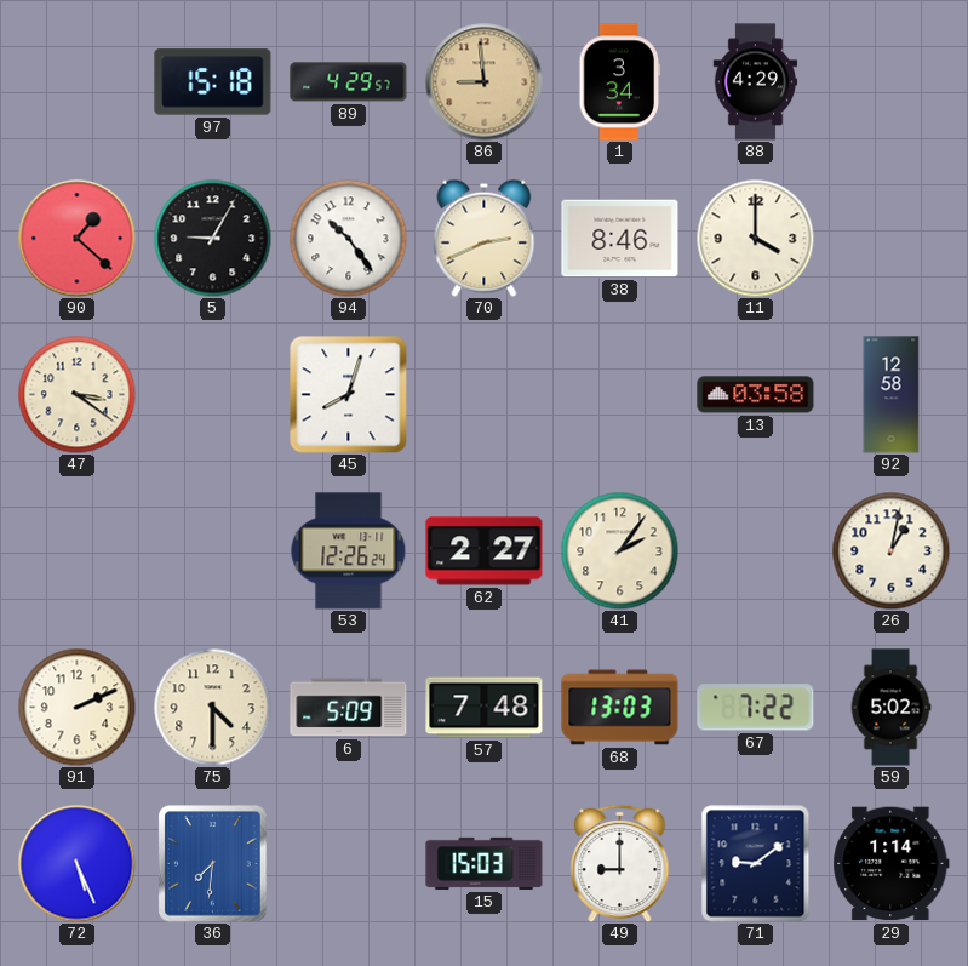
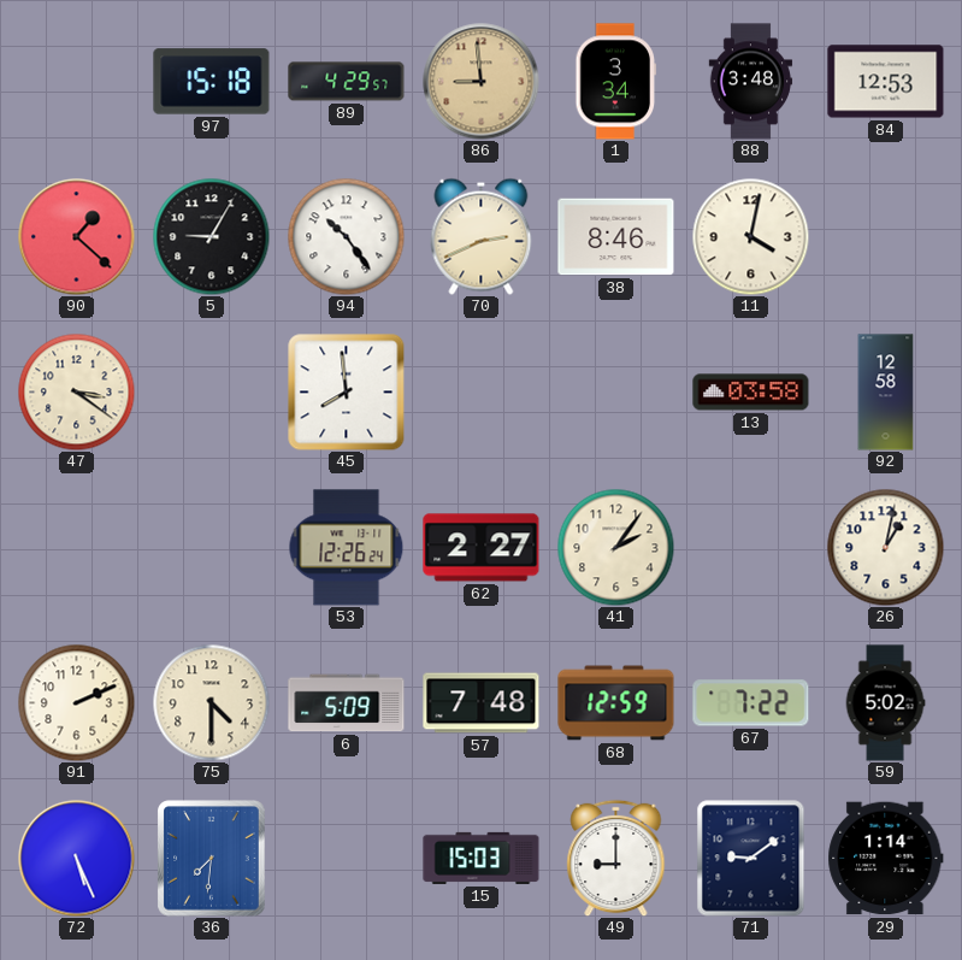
88: 4:29 -> 3:48
84: none -> 12:53
11: 4:00 -> 4:02
45: 8:03 -> 7:59
68: 13:03 -> 12:59
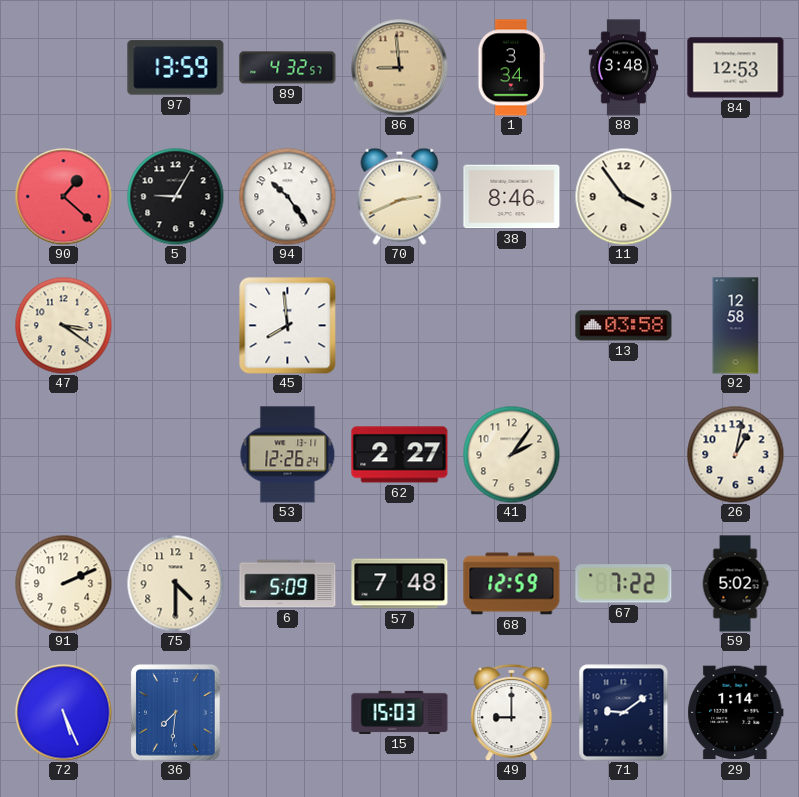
97: 15:18 -> 13:59
89: 4:29 -> 4:32
11: 4:02 -> 3:54
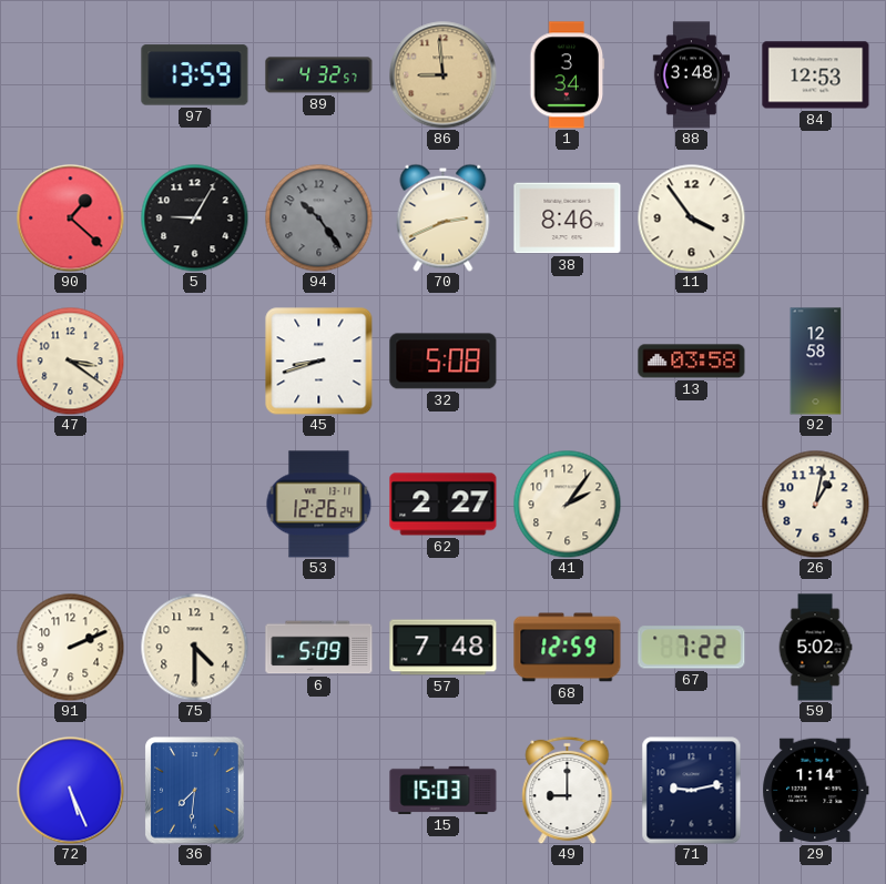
94 dial: white -> grey
45: 7:59 -> 8:42
32: none -> 5:08
71: 9:09 -> 9:13
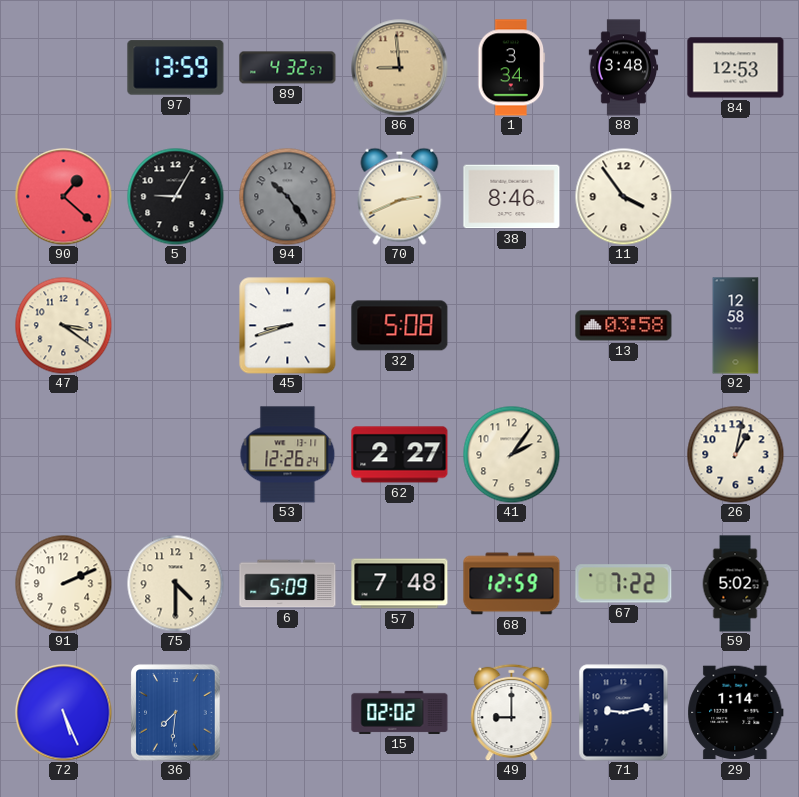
15: 15:03 -> 02:02
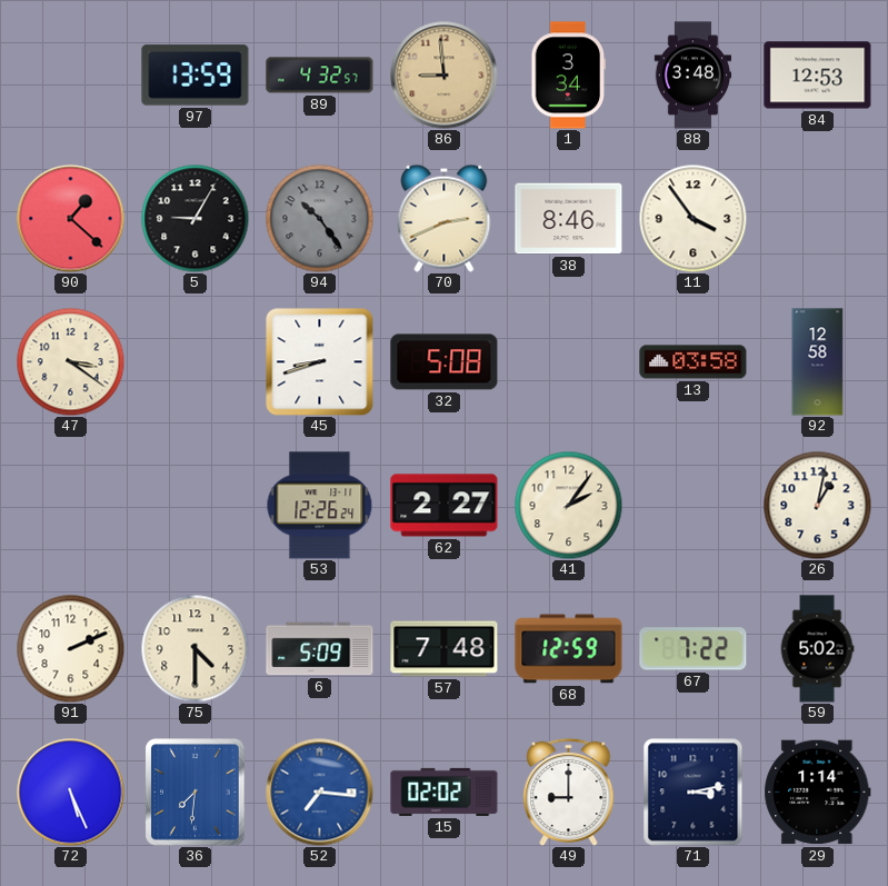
52: none -> 7:16
71: 9:13 -> 3:13
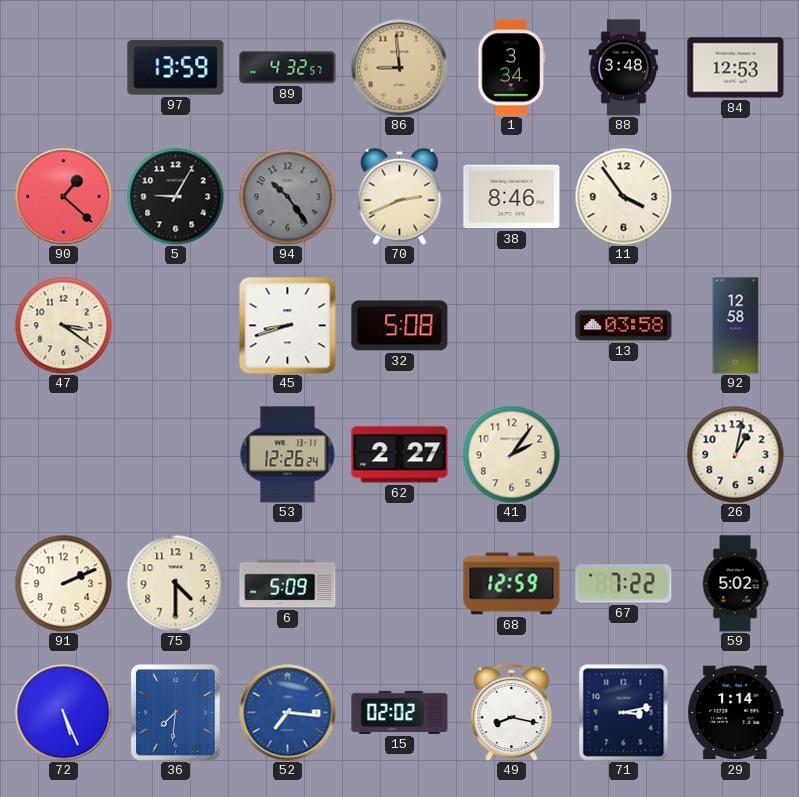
57: 7:48 -> none
49: 9:00 -> 8:17
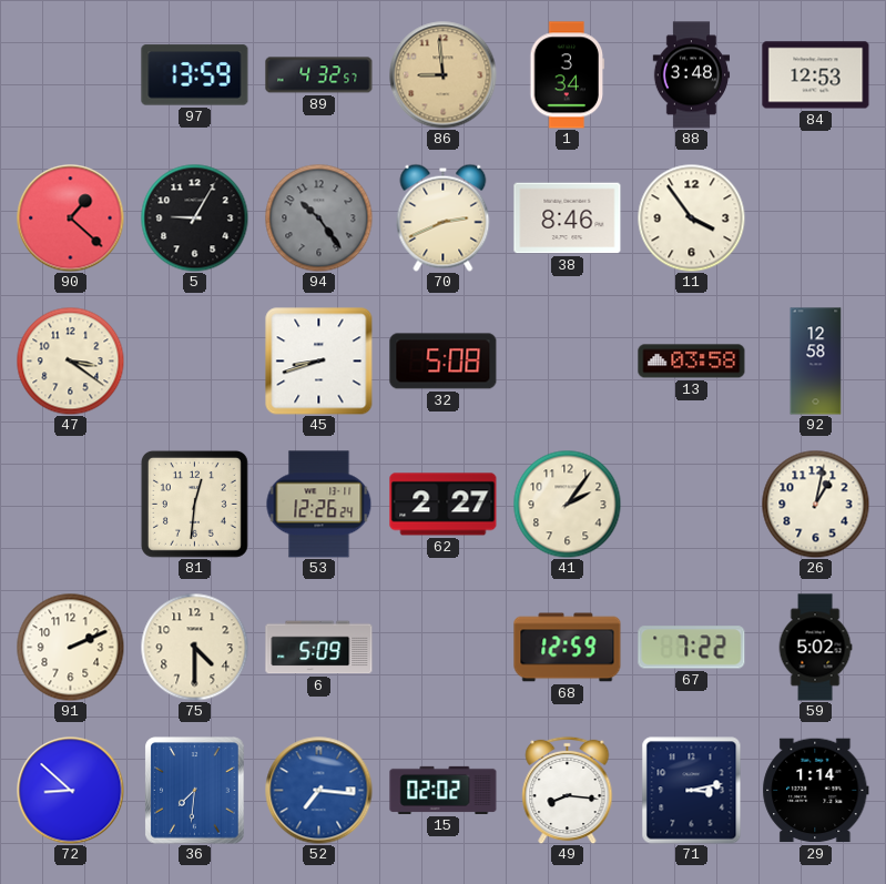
81: none -> 12:31
72: 5:26 -> 8:52
49: 8:17 -> 8:16
